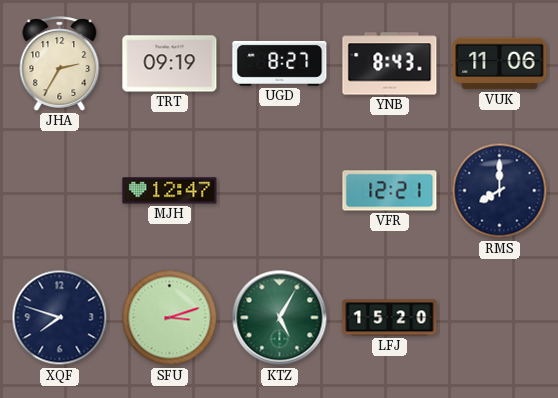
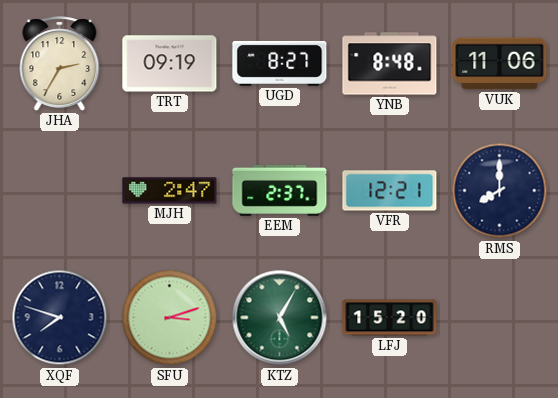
YNB: 8:43 -> 8:48
MJH: 12:47 -> 2:47
EEM: none -> 2:37
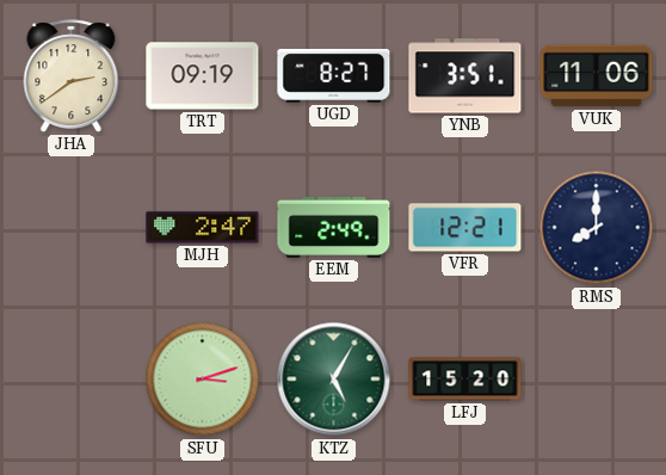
JHA: 2:35 -> 2:39
YNB: 8:48 -> 3:51
EEM: 2:37 -> 2:49
XQF: 7:48 -> none
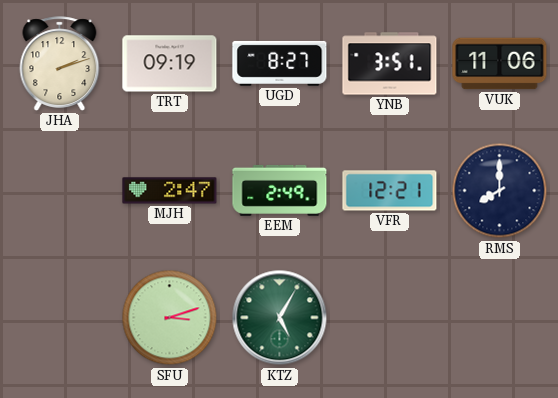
JHA: 2:39 -> 2:12
LFJ: 15:20 -> none
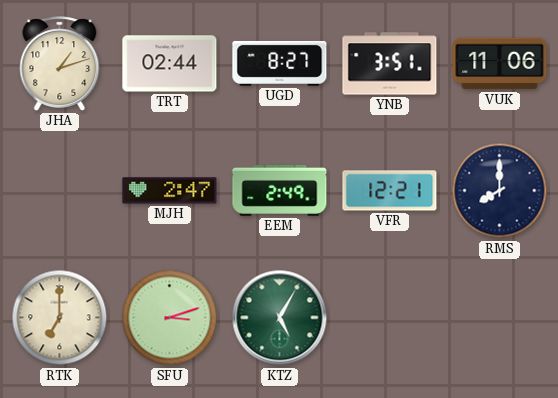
JHA: 2:12 -> 1:12
TRT: 09:19 -> 02:44
RTK: none -> 7:00
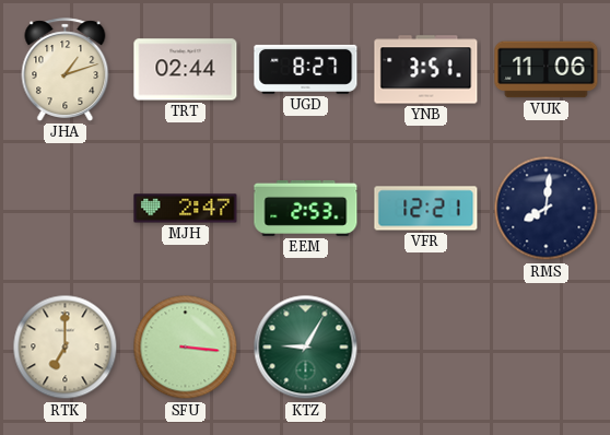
EEM: 2:49 -> 2:53
RMS: 8:00 -> 8:01
SFU: 3:12 -> 3:16
KTZ: 5:05 -> 9:05
